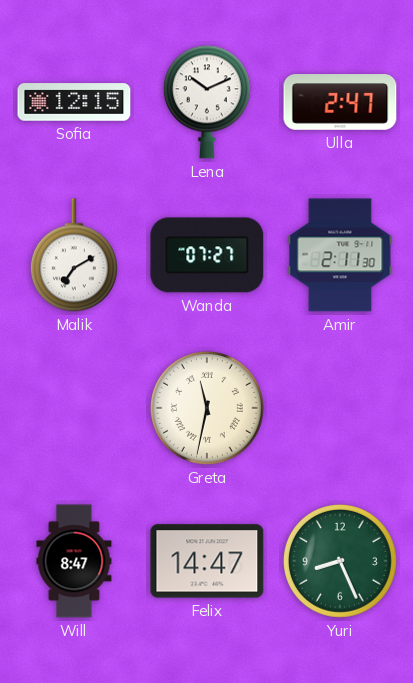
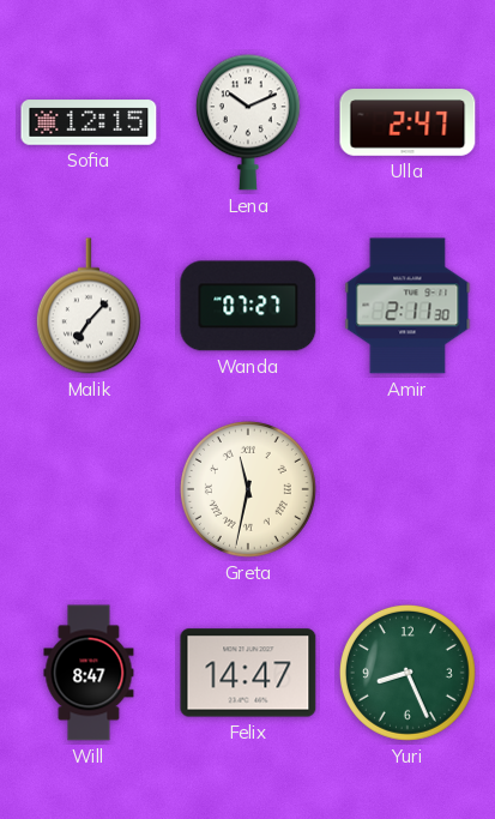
Malik: 7:10 -> 7:07
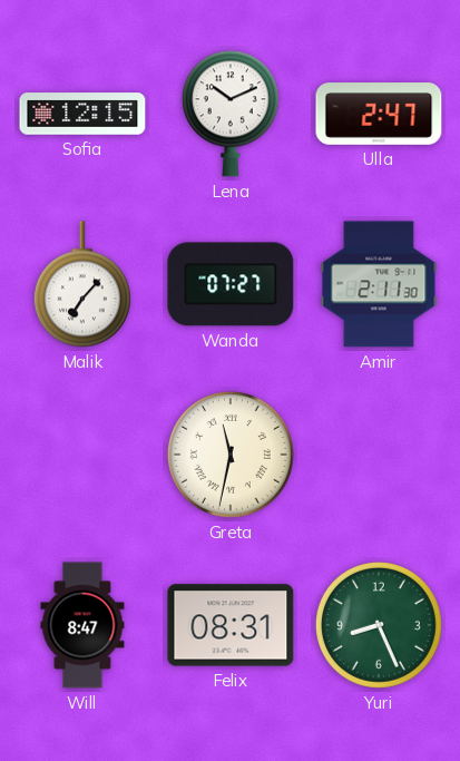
Felix: 14:47 -> 08:31
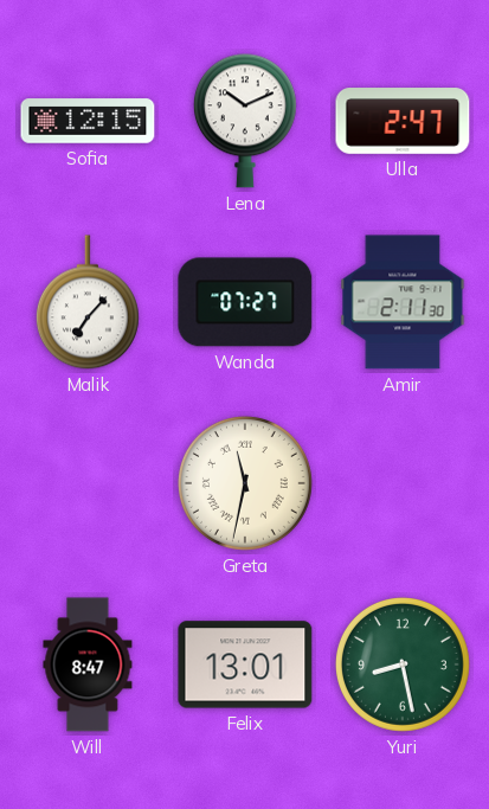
Felix: 08:31 -> 13:01
Yuri: 8:26 -> 8:28
